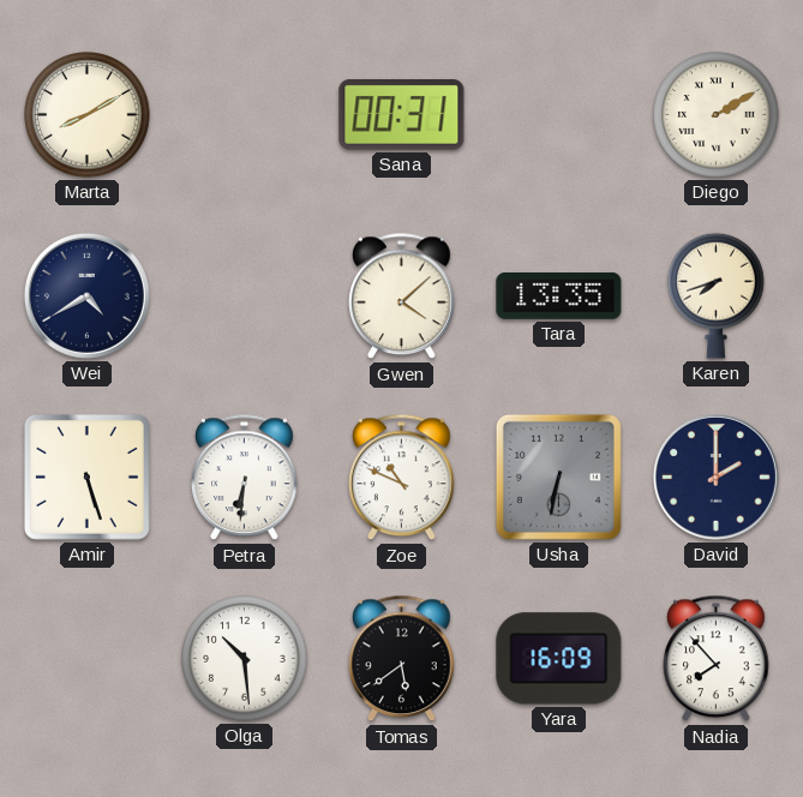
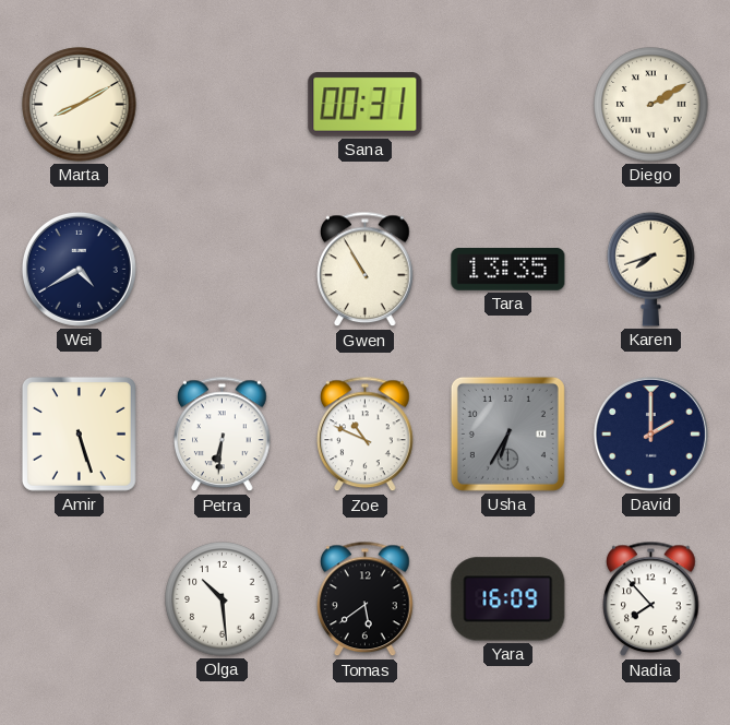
Gwen: 4:08 -> 10:55
Usha: 6:32 -> 6:35
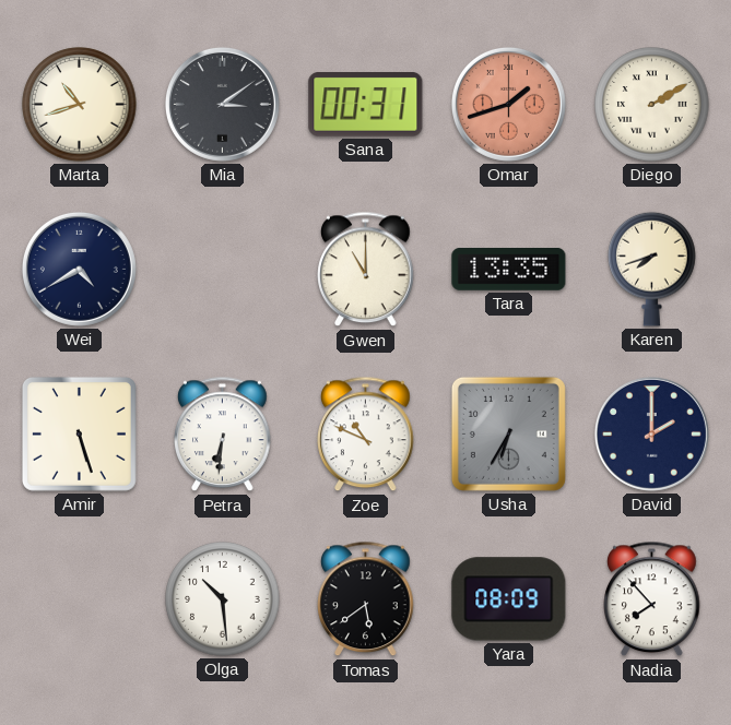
Marta: 8:10 -> 10:42
Mia: none -> 3:09
Omar: none -> 1:42
Gwen: 10:55 -> 11:00
Yara: 16:09 -> 08:09
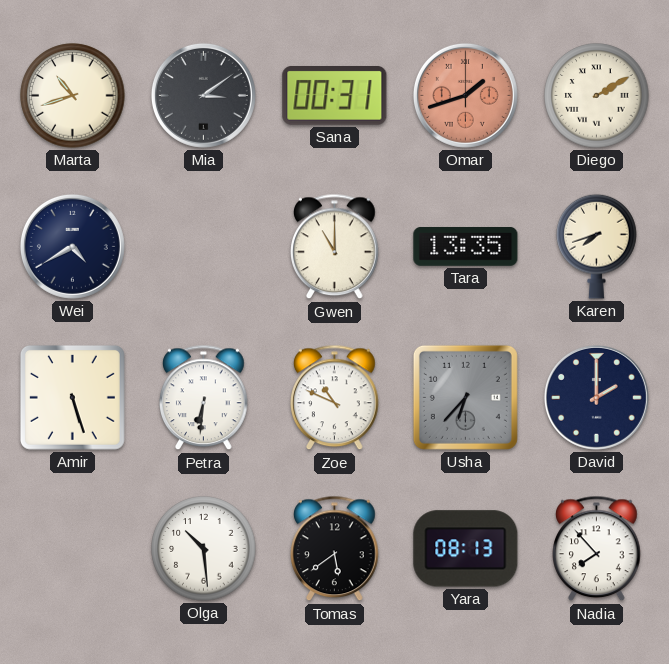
Usha: 6:35 -> 6:37
Yara: 08:09 -> 08:13
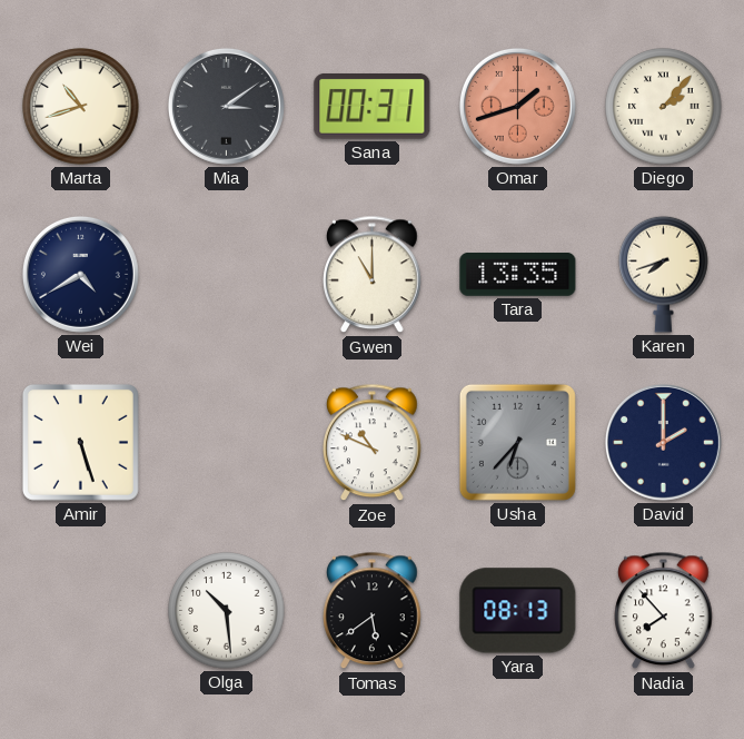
Diego: 2:10 -> 2:07
Petra: 6:31 -> none
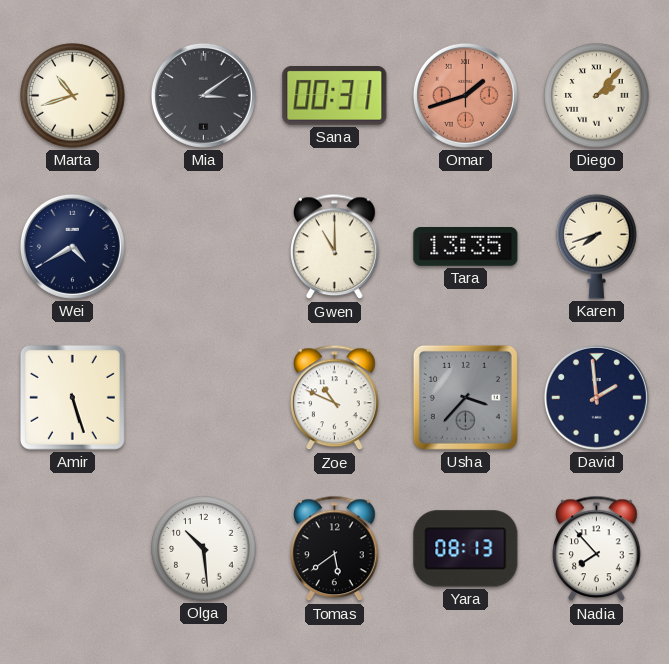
Usha: 6:37 -> 3:37
David: 2:00 -> 1:59
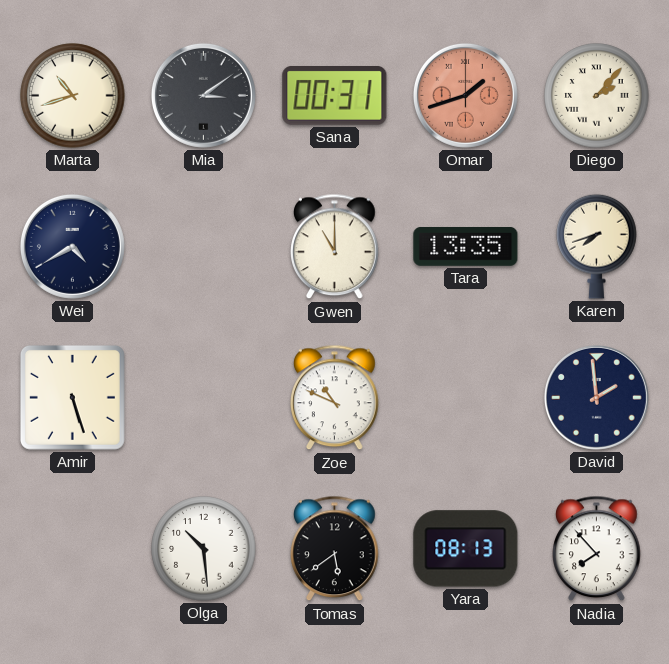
Usha: 3:37 -> none
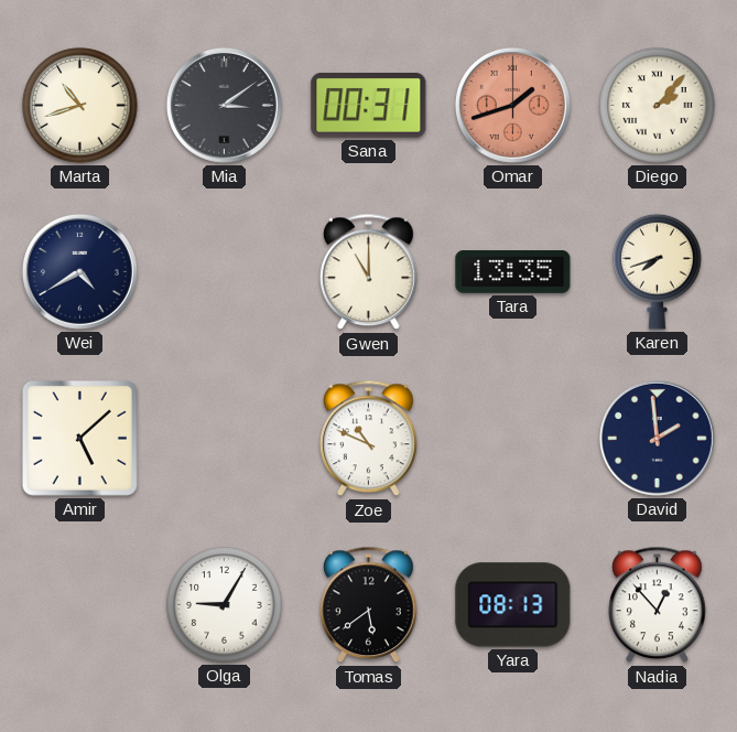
Amir: 5:27 -> 5:08
Olga: 10:29 -> 9:05
Nadia: 7:53 -> 12:53
